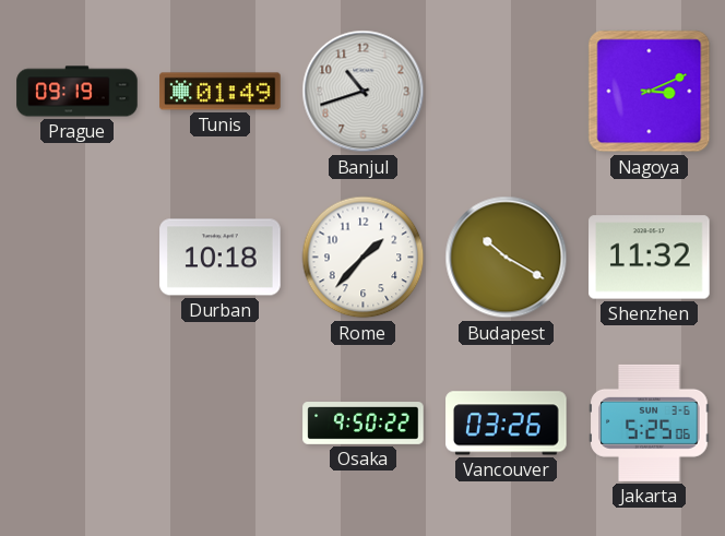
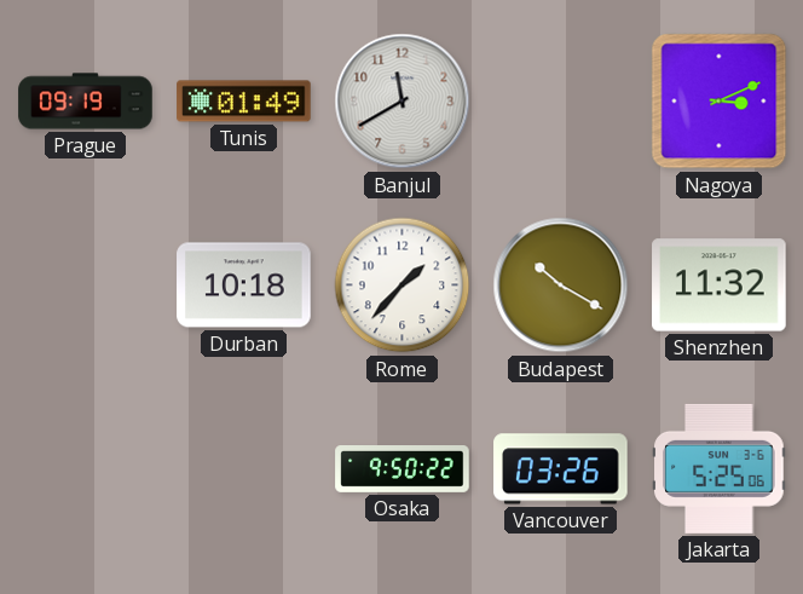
Banjul: 10:42 -> 11:40
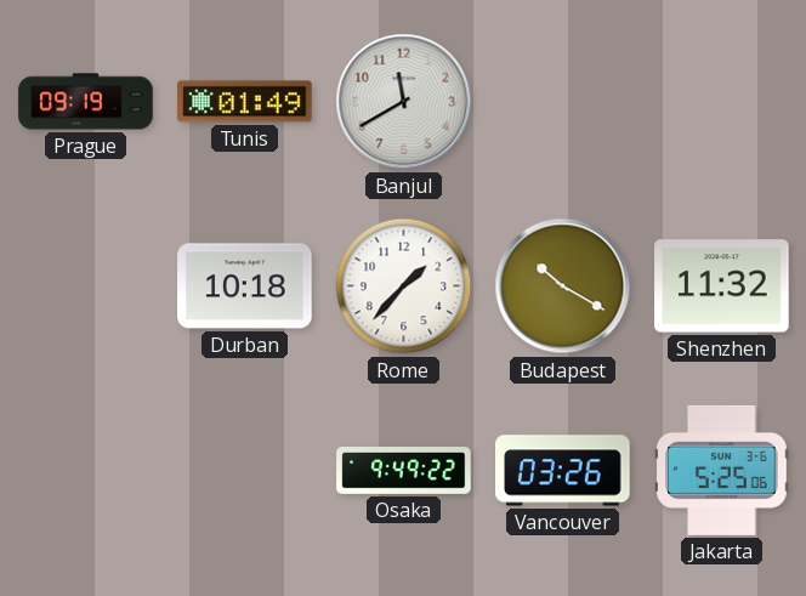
Nagoya: 3:11 -> none
Osaka: 9:50 -> 9:49
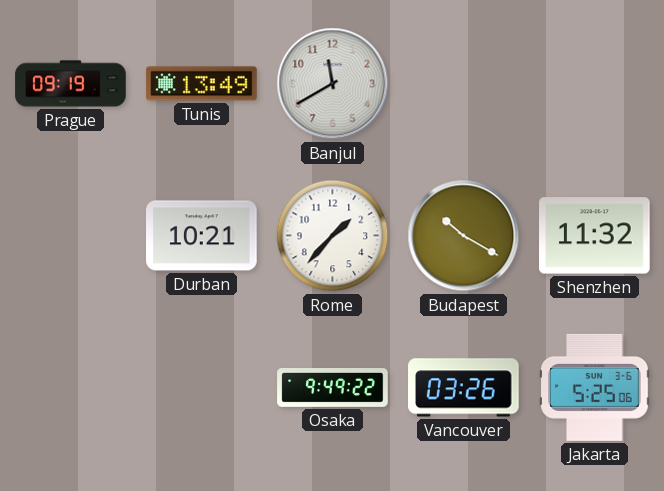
Tunis: 01:49 -> 13:49
Durban: 10:18 -> 10:21
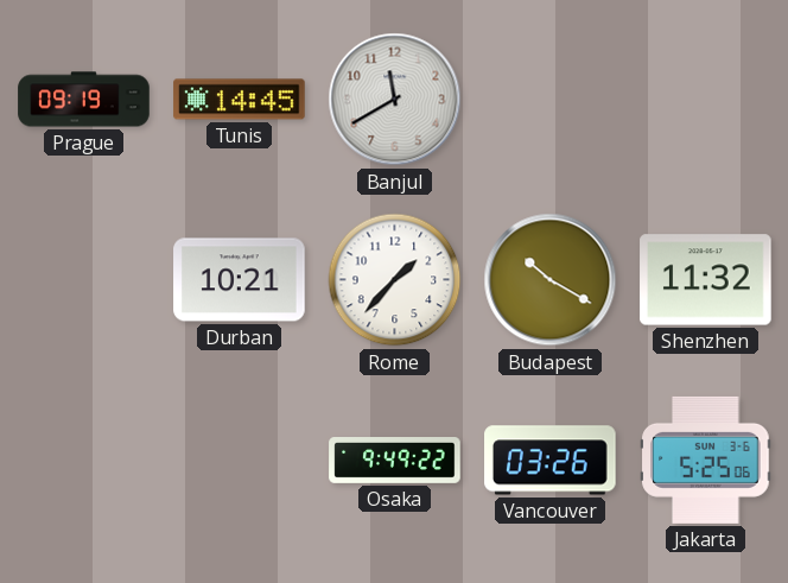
Tunis: 13:49 -> 14:45
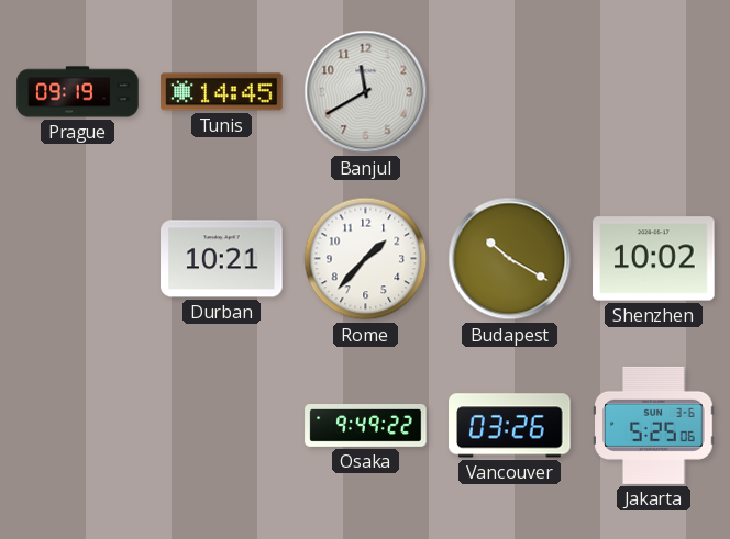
Shenzhen: 11:32 -> 10:02
